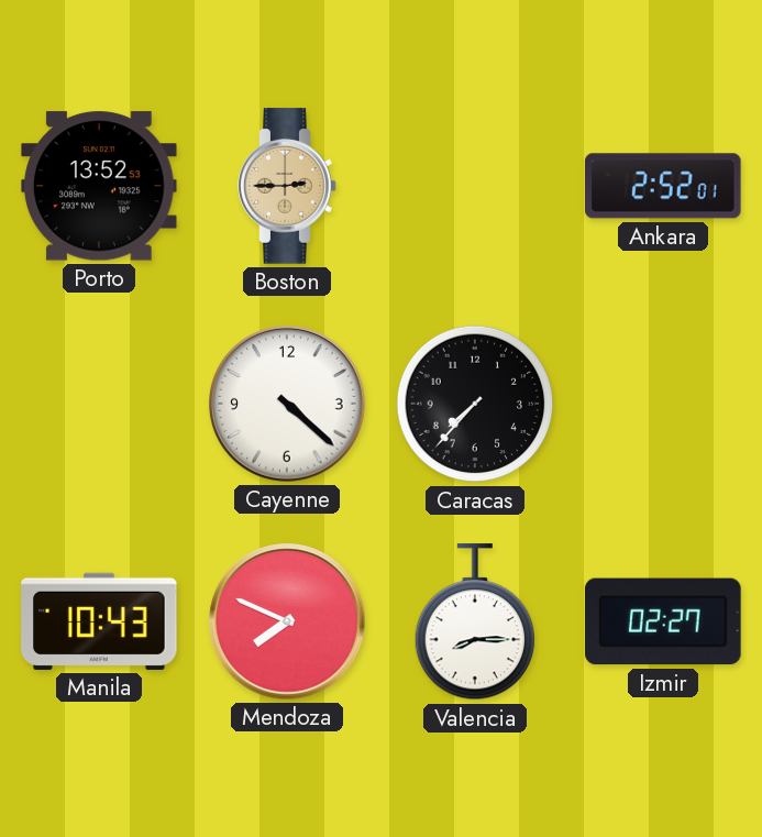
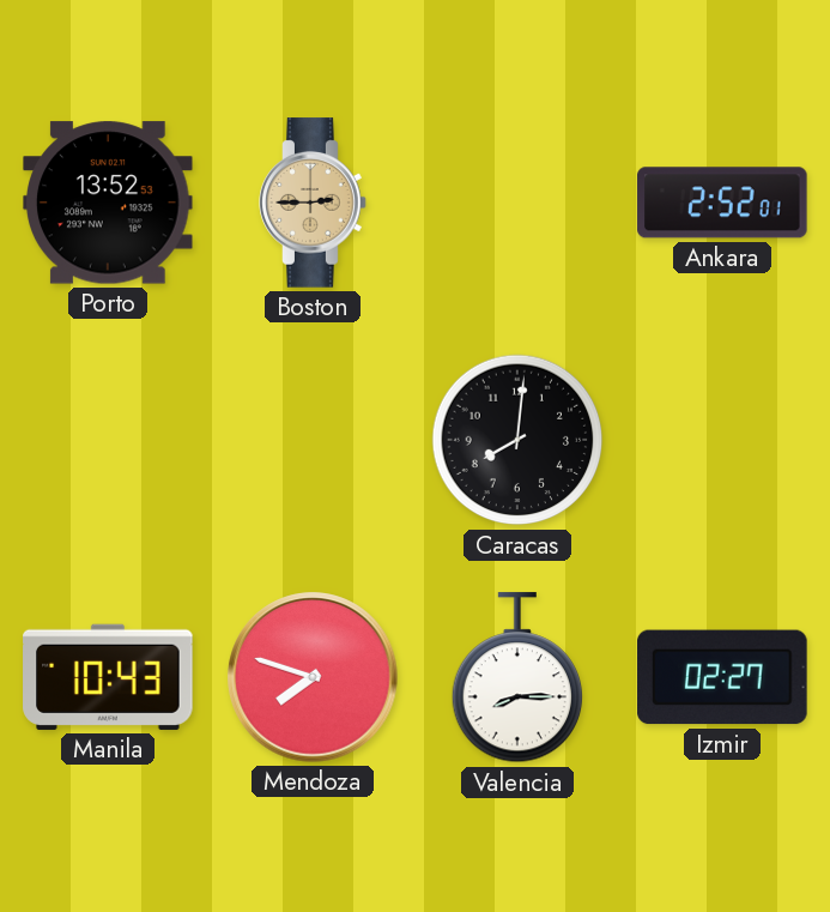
Cayenne: 4:22 -> none
Caracas: 7:37 -> 8:01
Mendoza: 7:49 -> 7:48
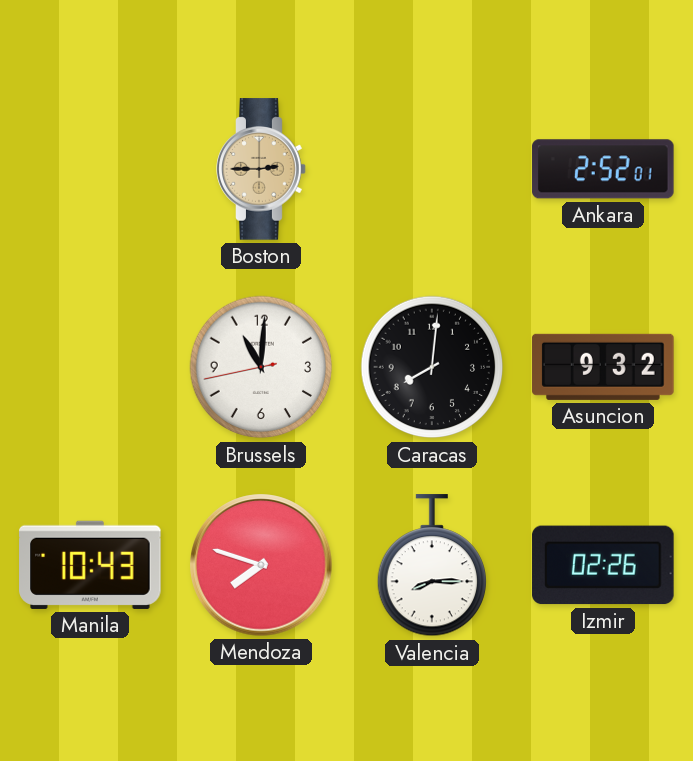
Porto: 13:52 -> none
Brussels: none -> 11:00
Asuncion: none -> 9:32
Izmir: 02:27 -> 02:26
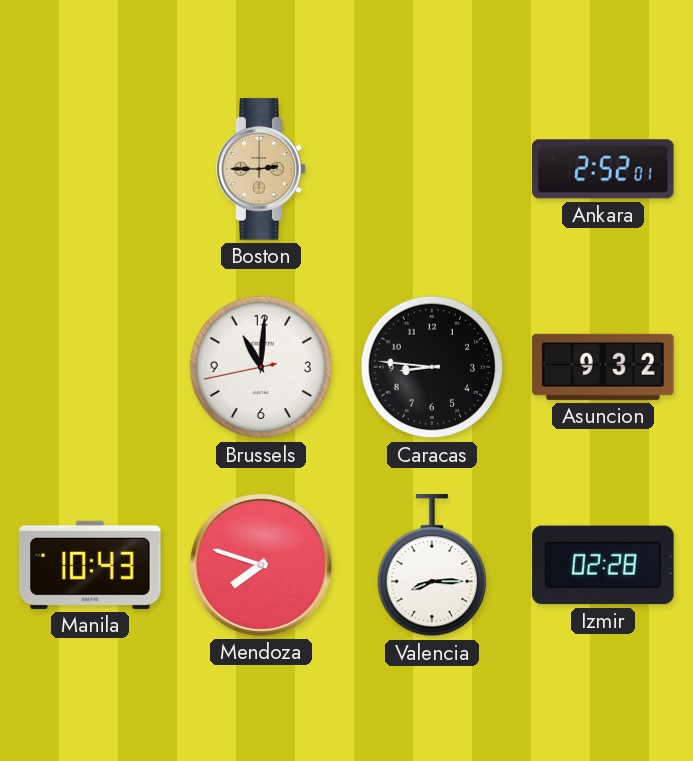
Caracas: 8:01 -> 8:46
Izmir: 02:26 -> 02:28
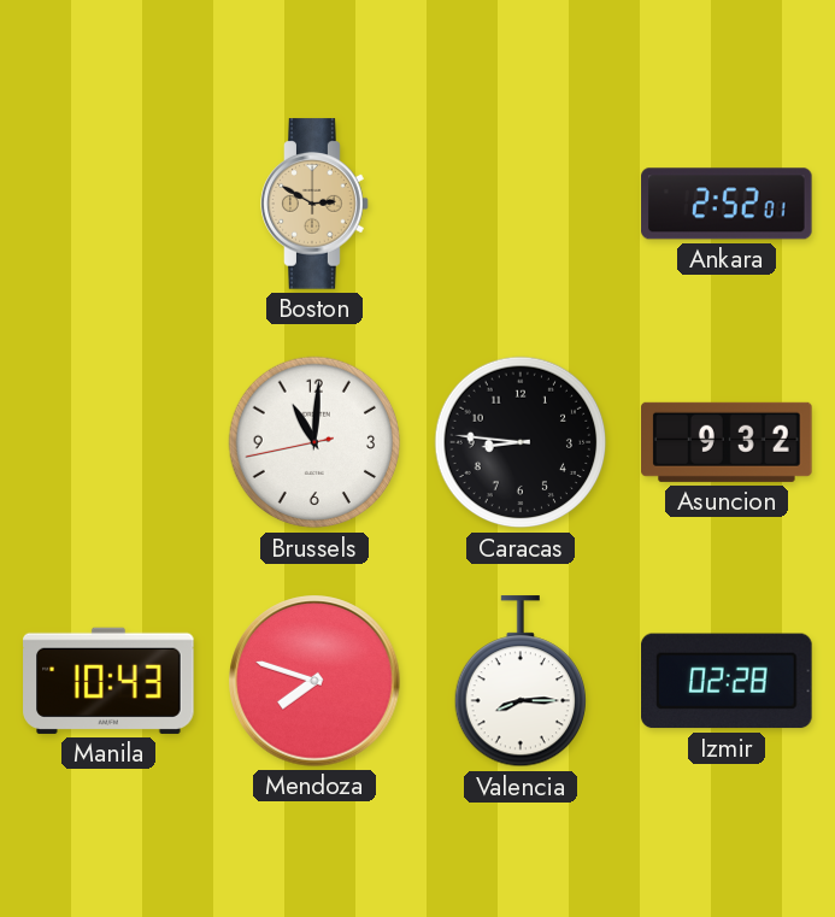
Boston: 2:45 -> 2:50
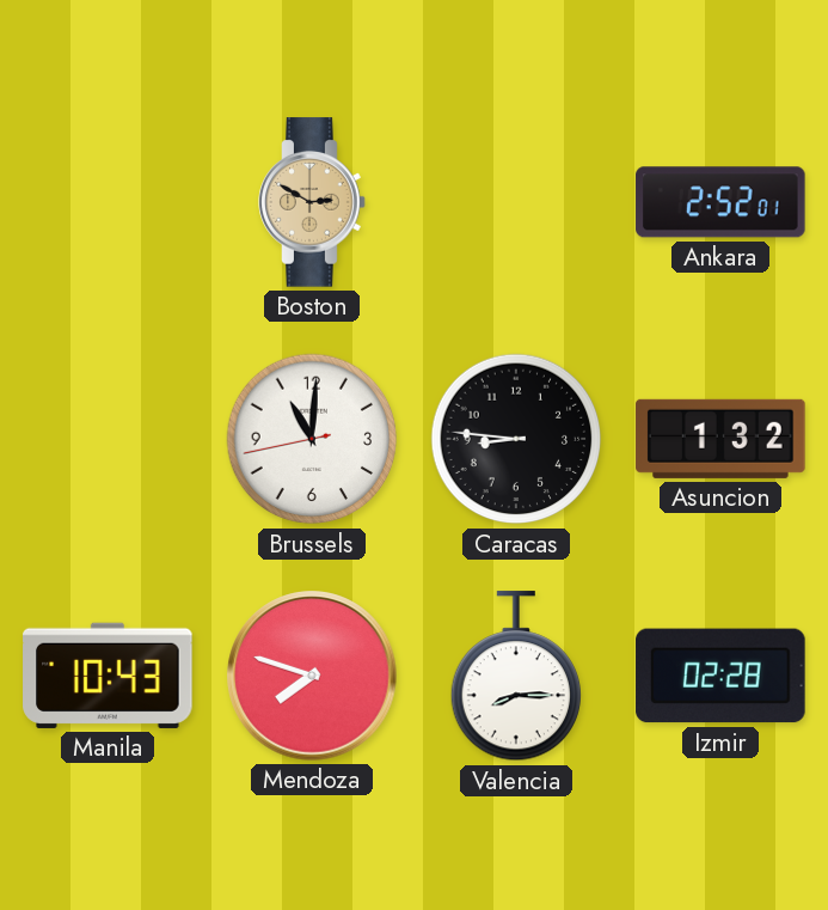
Asuncion: 9:32 -> 1:32
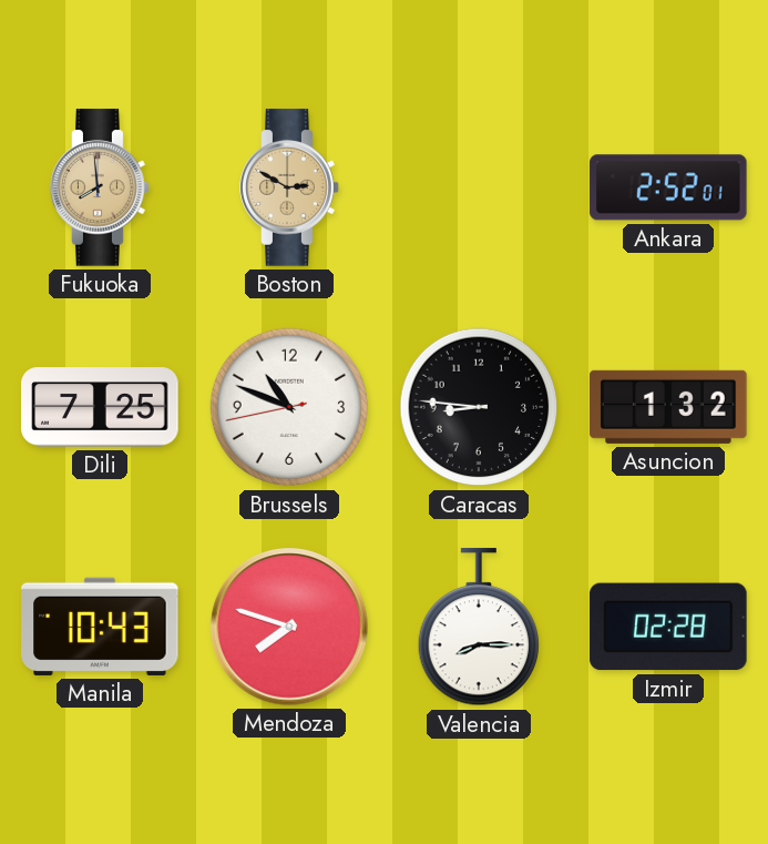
Fukuoka: none -> 7:59
Dili: none -> 7:25
Brussels: 11:00 -> 10:48
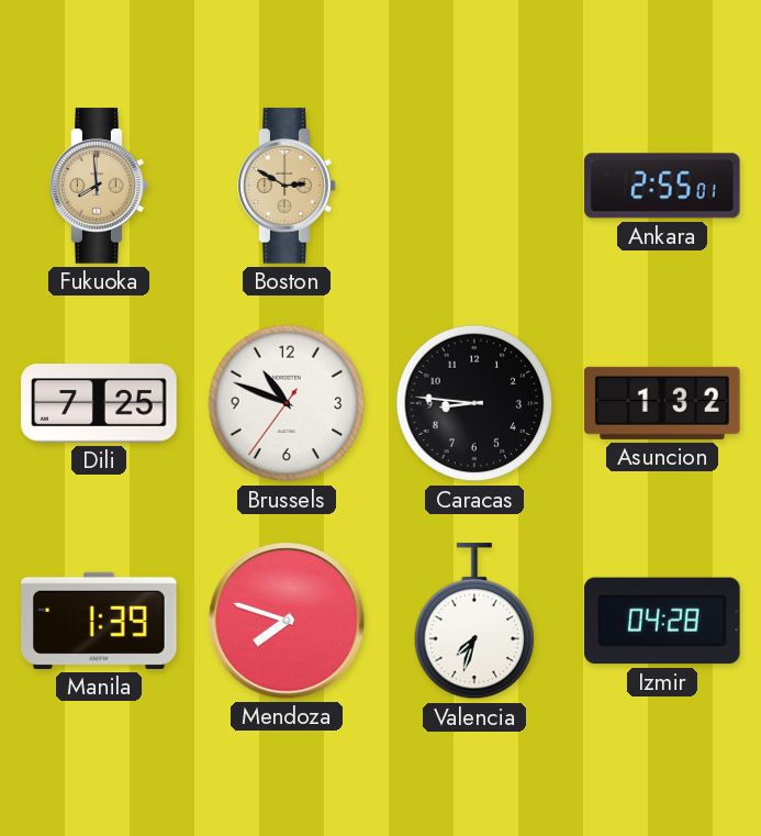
Ankara: 2:52 -> 2:55
Brussels: 10:48:43 -> 10:48:36
Manila: 10:43 -> 1:39
Valencia: 8:15 -> 7:33
Izmir: 02:28 -> 04:28
